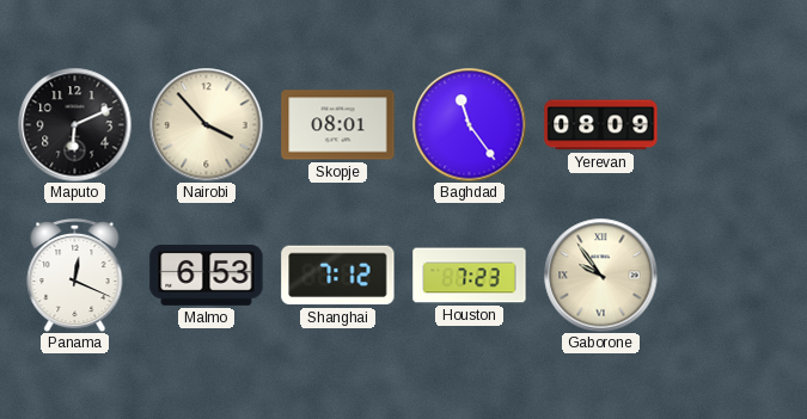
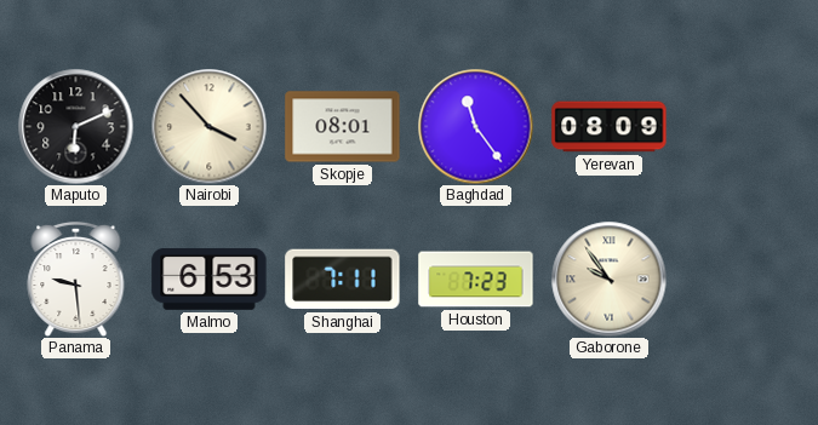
Panama: 12:19 -> 9:29
Shanghai: 7:12 -> 7:11
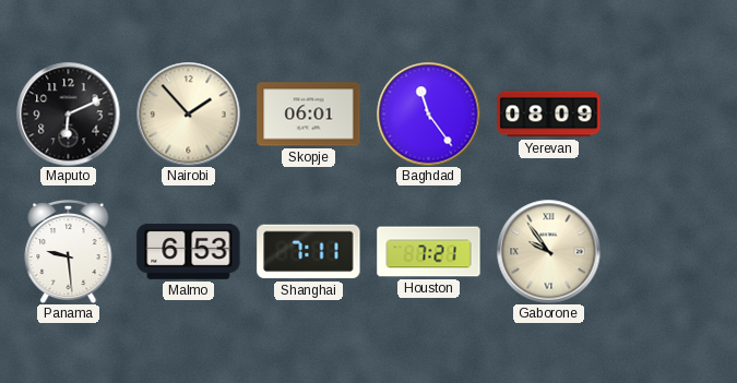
Nairobi: 3:53 -> 1:53
Skopje: 08:01 -> 06:01
Houston: 7:23 -> 7:21
